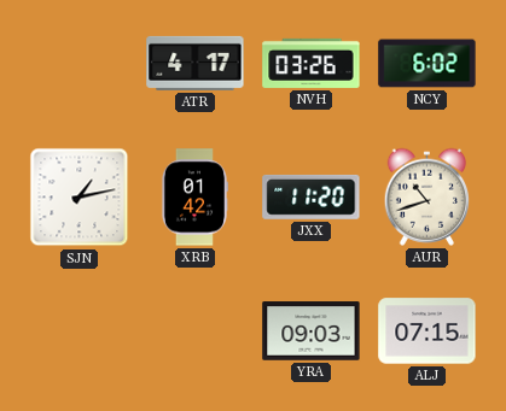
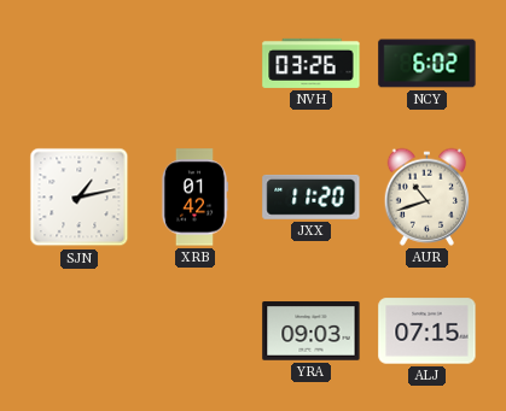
ATR: 4:17 -> none
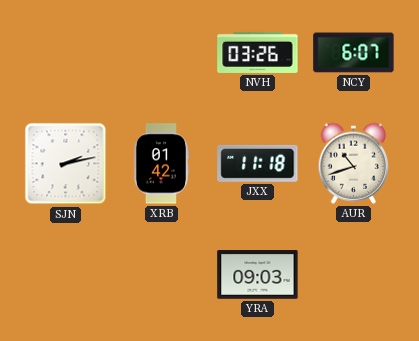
NCY: 6:02 -> 6:07
SJN: 1:13 -> 2:13
JXX: 11:20 -> 11:18
ALJ: 07:15 -> none
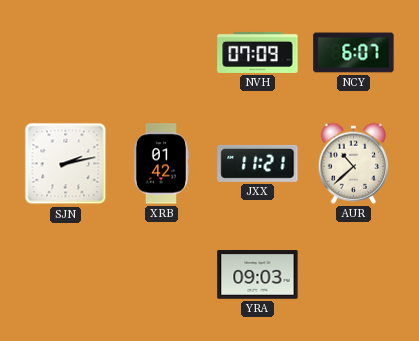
NVH: 03:26 -> 07:09
JXX: 11:18 -> 11:21
AUR: 10:42 -> 10:38
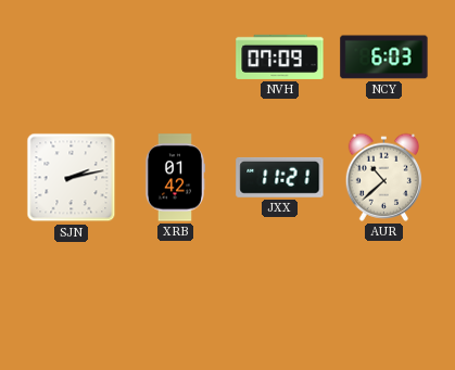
NCY: 6:07 -> 6:03
YRA: 09:03 -> none
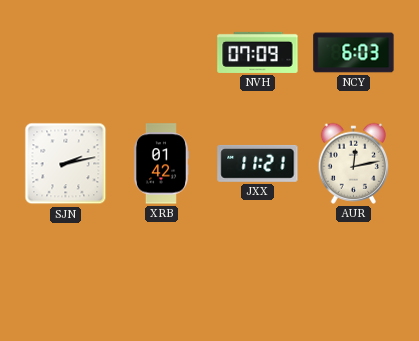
AUR: 10:38 -> 12:13
